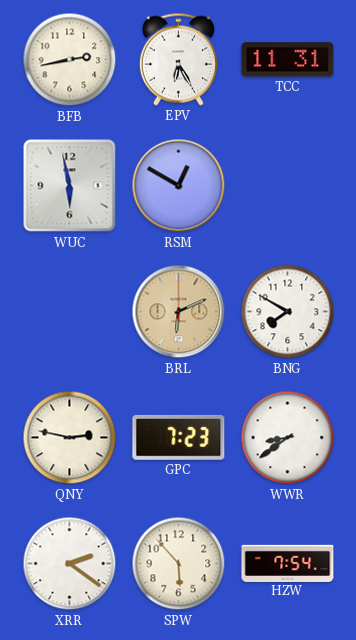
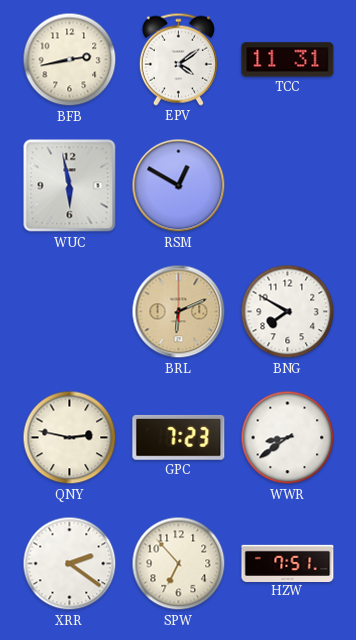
EPV: 6:25 -> 4:09
SPW: 5:53 -> 6:53
HZW: 7:54 -> 7:51
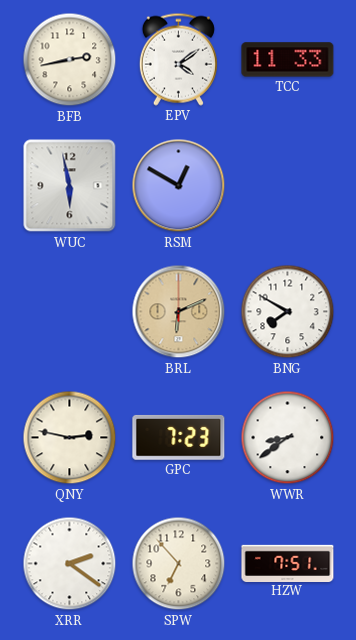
TCC: 11:31 -> 11:33
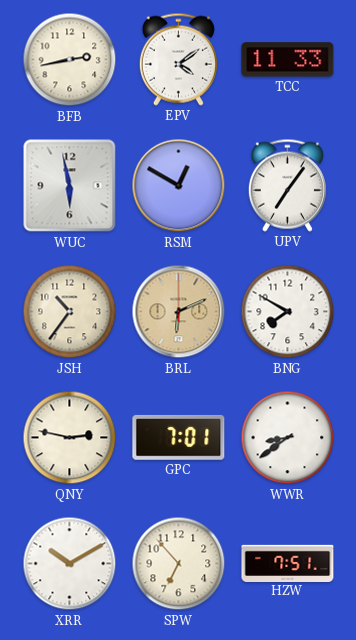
UPV: none -> 7:06
JSH: none -> 10:36
GPC: 7:23 -> 7:01
XRR: 2:21 -> 10:10
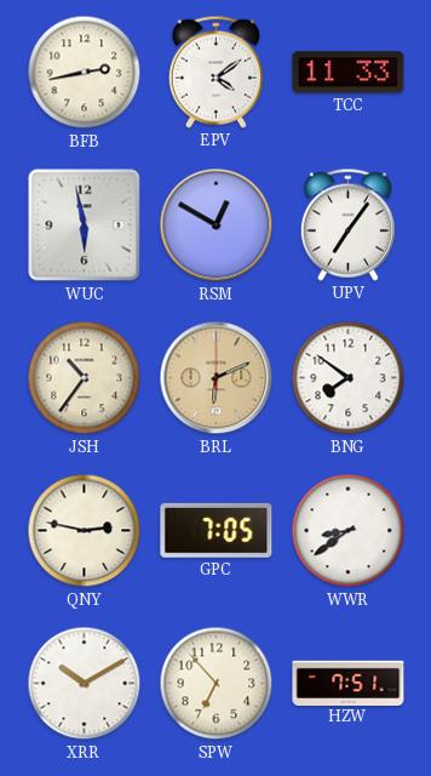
BNG: 7:50 -> 7:51
GPC: 7:01 -> 7:05
